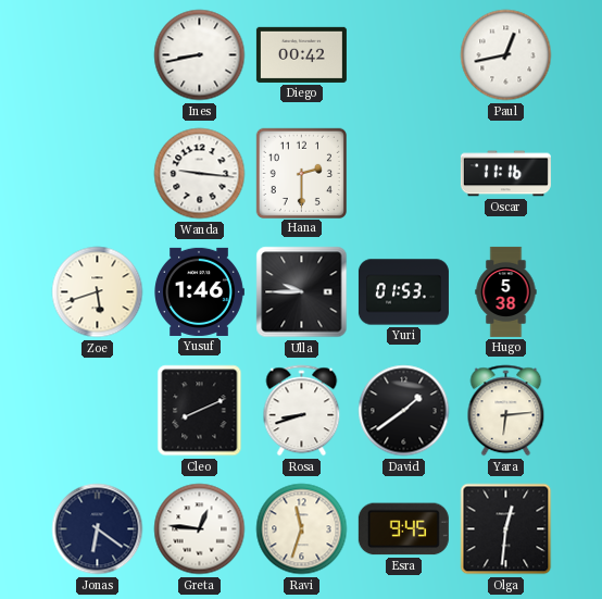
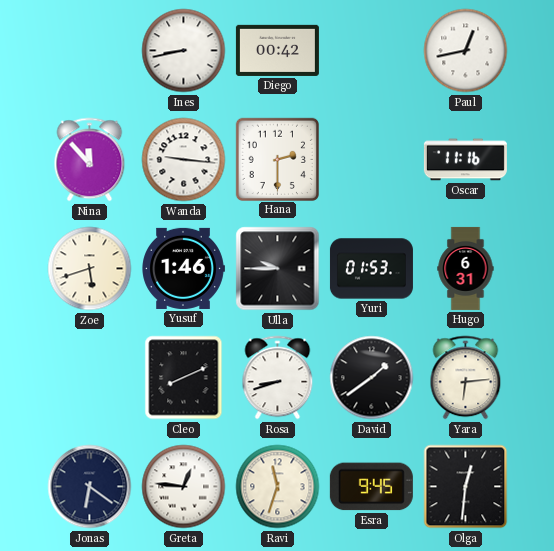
Nina: none -> 11:53
Hugo: 5:38 -> 6:31
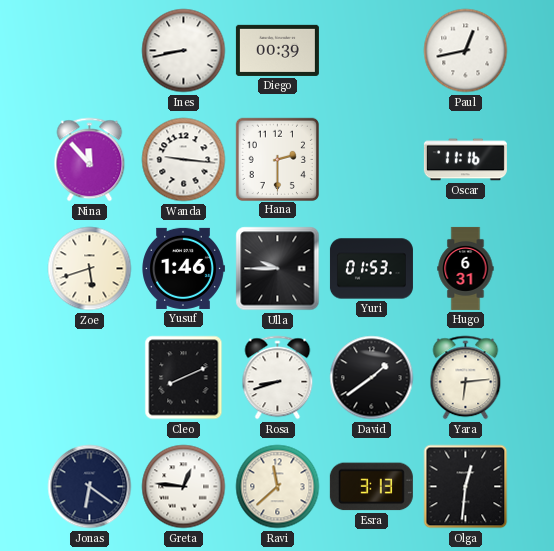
Diego: 00:42 -> 00:39
Ravi: 11:33 -> 11:38
Esra: 9:45 -> 3:13
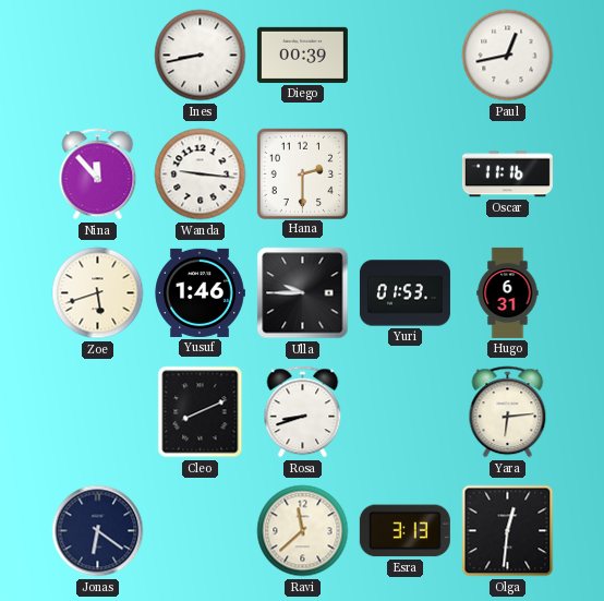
David: 1:39 -> none
Greta: 12:46 -> none
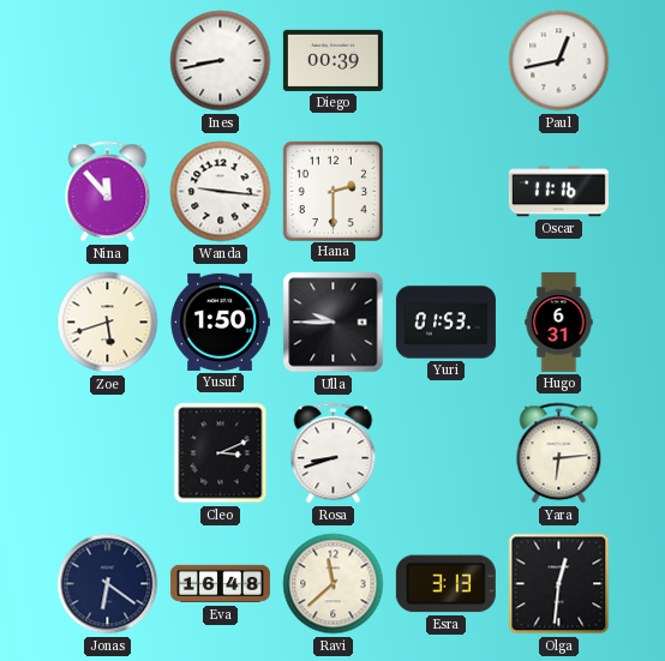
Yusuf: 1:46 -> 1:50
Cleo: 8:11 -> 3:11
Eva: none -> 16:48
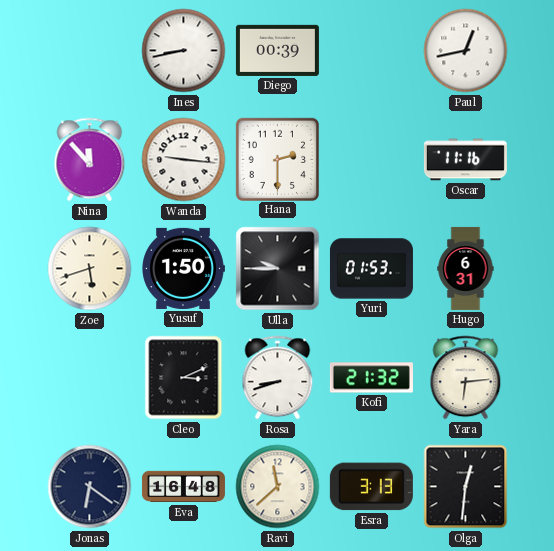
Kofi: none -> 21:32
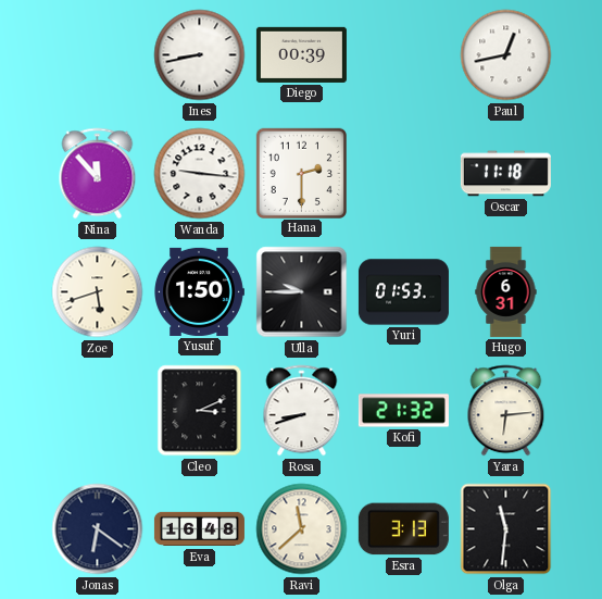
Oscar: 11:16 -> 11:18
Olga: 12:31 -> 11:31
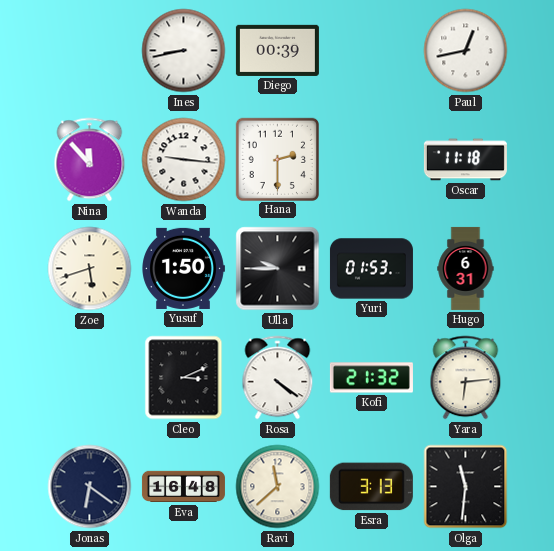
Rosa: 8:42 -> 4:21
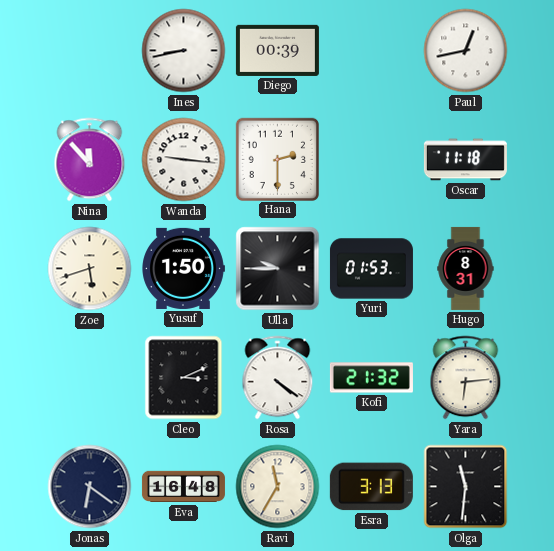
Hugo: 6:31 -> 8:31
Ravi: 11:38 -> 11:35
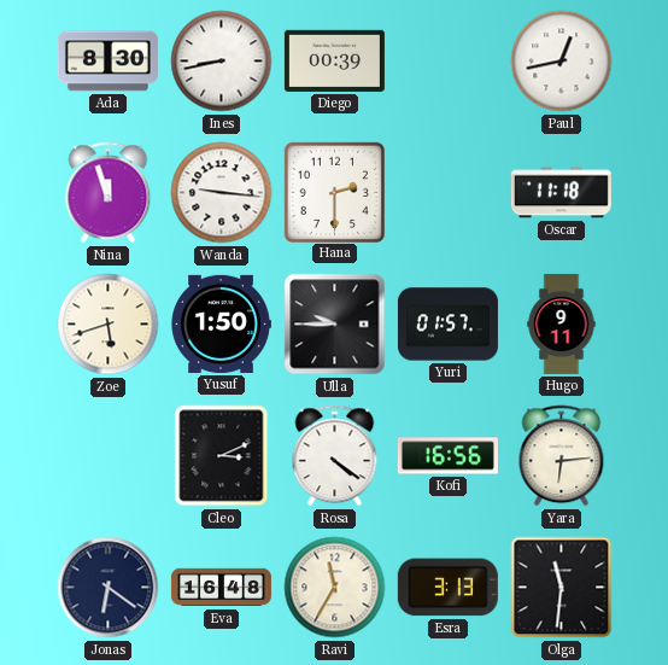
Ada: none -> 8:30
Nina: 11:53 -> 11:57
Yuri: 01:53 -> 01:57
Hugo: 8:31 -> 9:11
Kofi: 21:32 -> 16:56
